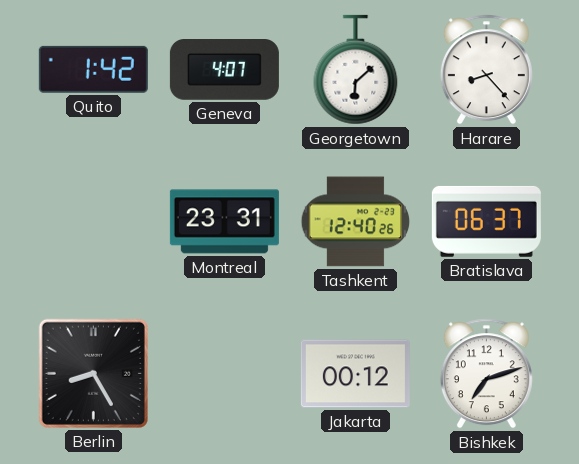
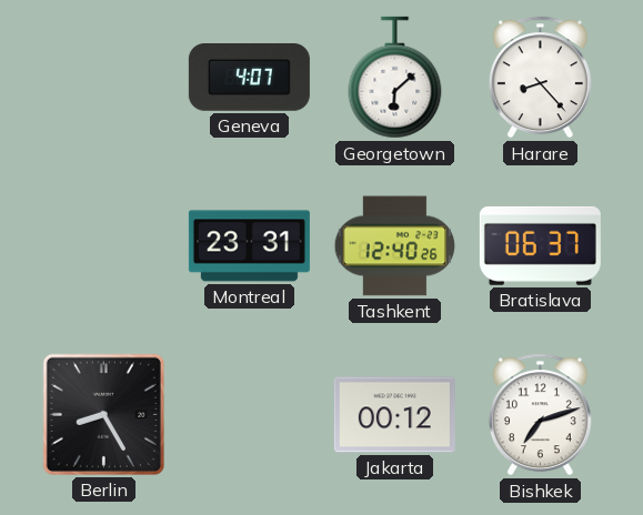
Quito: 1:42 -> none
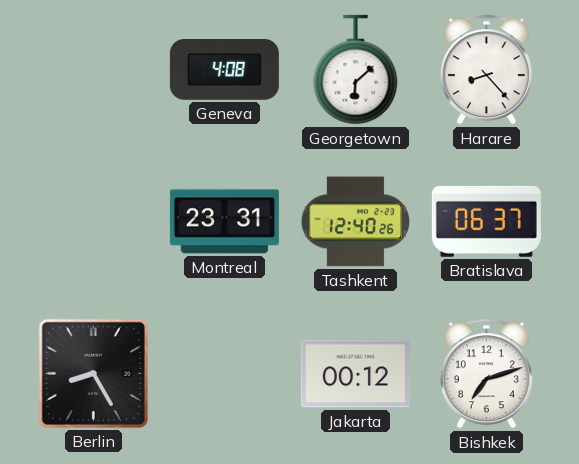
Geneva: 4:07 -> 4:08
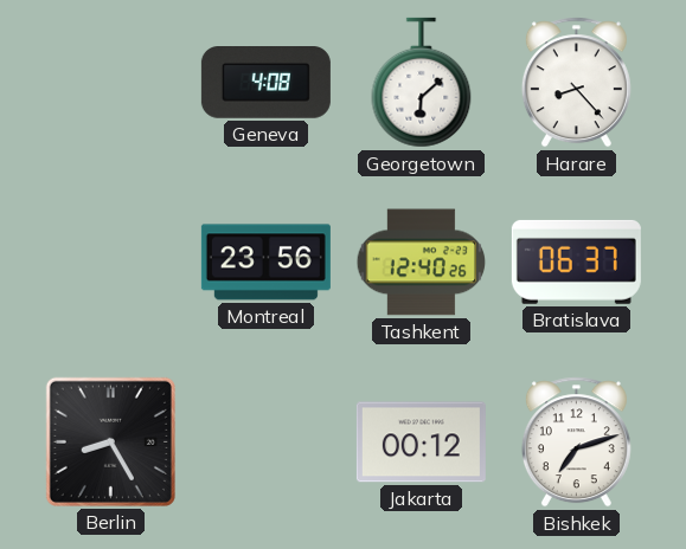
Montreal: 23:31 -> 23:56
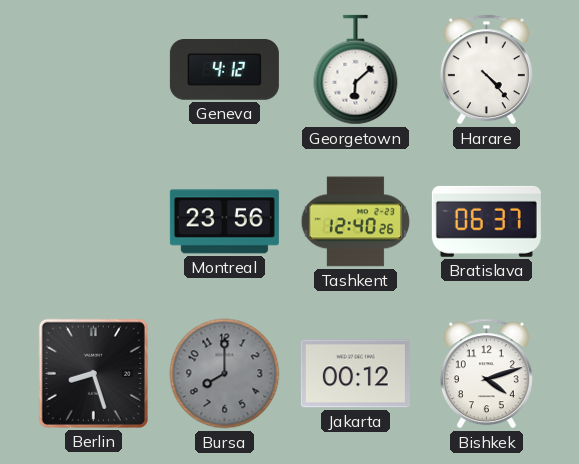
Geneva: 4:08 -> 4:12
Harare: 8:23 -> 4:23
Berlin: 8:25 -> 8:27
Bursa: none -> 8:00
Bishkek: 7:12 -> 4:12
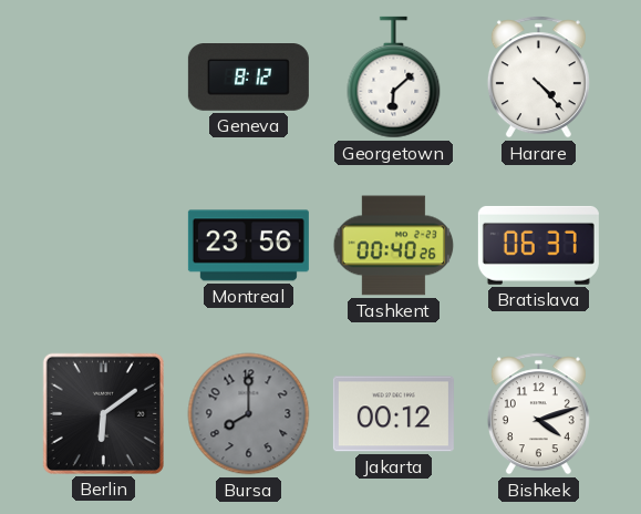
Geneva: 4:12 -> 8:12
Tashkent: 12:40 -> 00:40
Berlin: 8:27 -> 6:09
